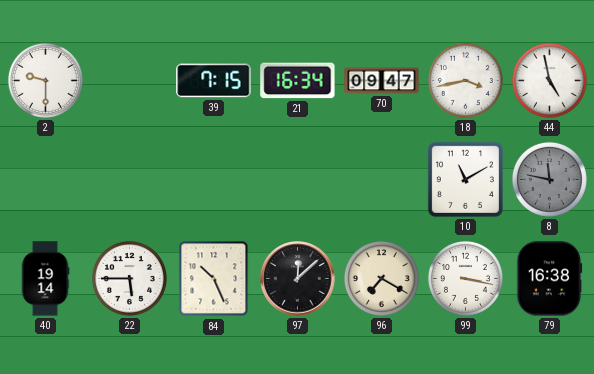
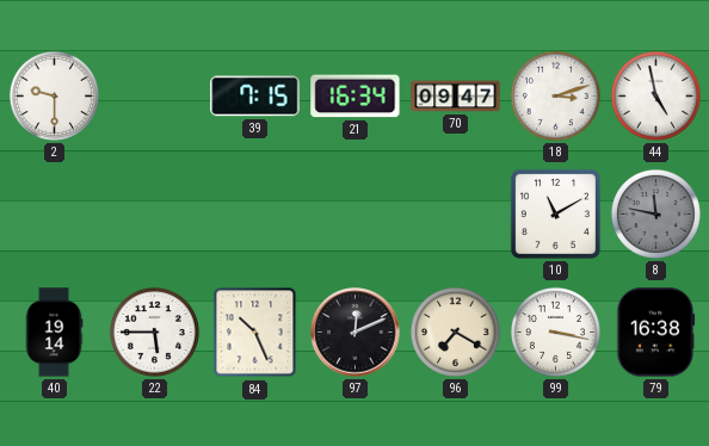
18: 3:43 -> 3:12
97: 12:08 -> 12:11
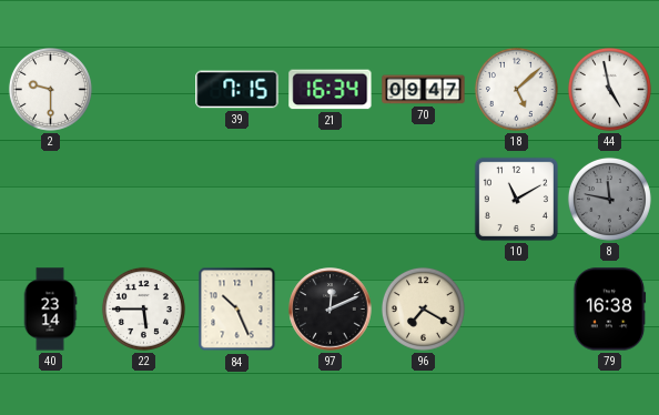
18: 3:12 -> 5:08
40: 19:14 -> 23:14
99: 3:17 -> none
